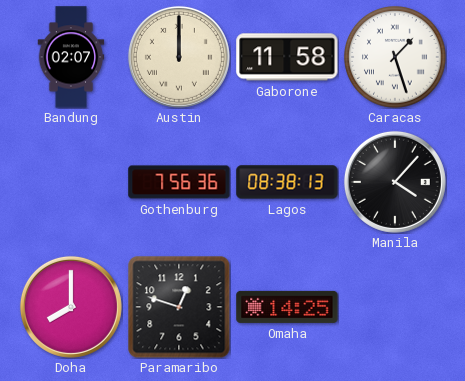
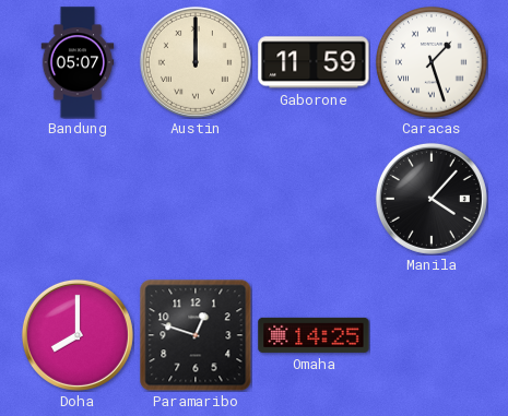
Bandung: 02:07 -> 05:07
Gaborone: 11:58 -> 11:59
Gothenburg: 7:56 -> none
Lagos: 08:38 -> none
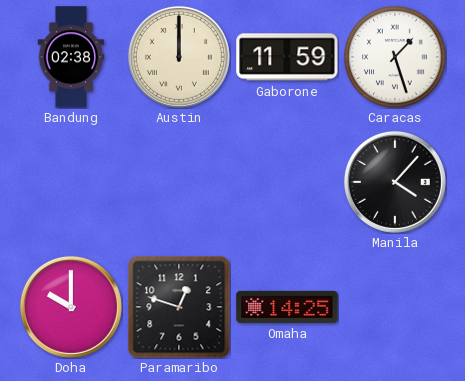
Bandung: 05:07 -> 02:38
Doha: 8:00 -> 10:00
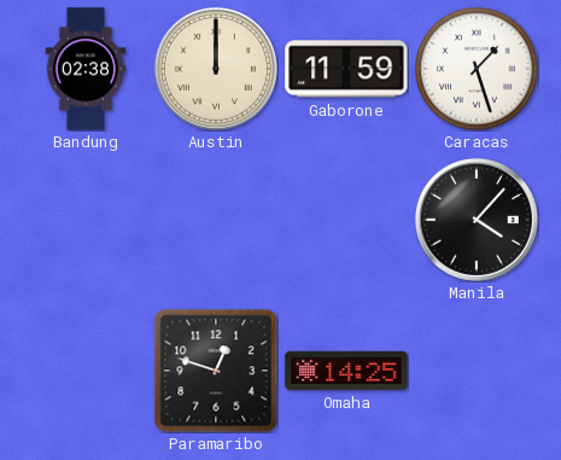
Doha: 10:00 -> none
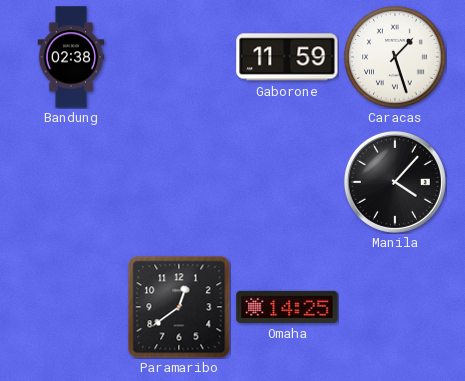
Austin: 12:00 -> none
Paramaribo: 12:48 -> 12:39
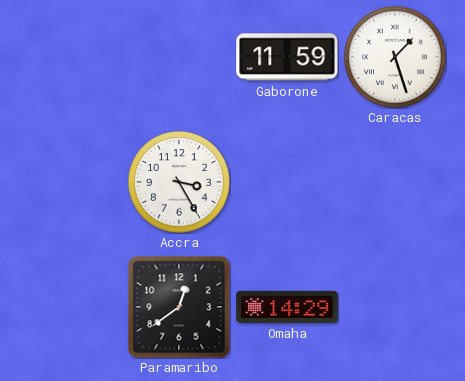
Bandung: 02:38 -> none
Accra: none -> 3:25
Manila: 4:07 -> none
Omaha: 14:25 -> 14:29
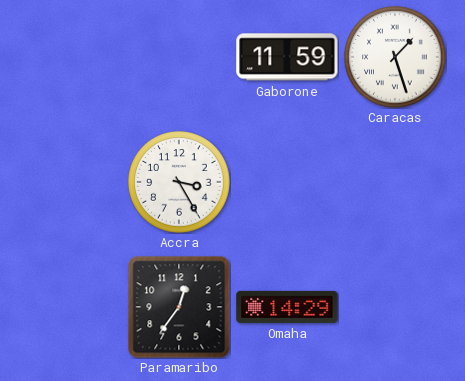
Paramaribo: 12:39 -> 12:36
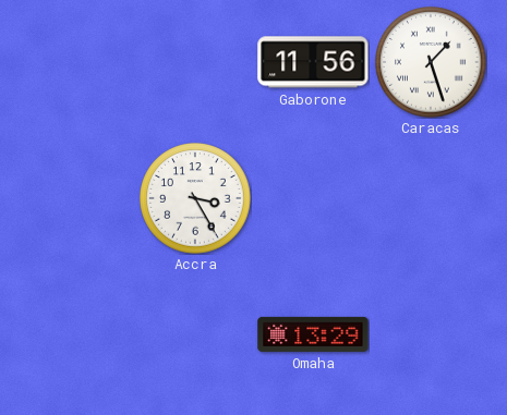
Gaborone: 11:59 -> 11:56
Paramaribo: 12:36 -> none
Omaha: 14:29 -> 13:29
